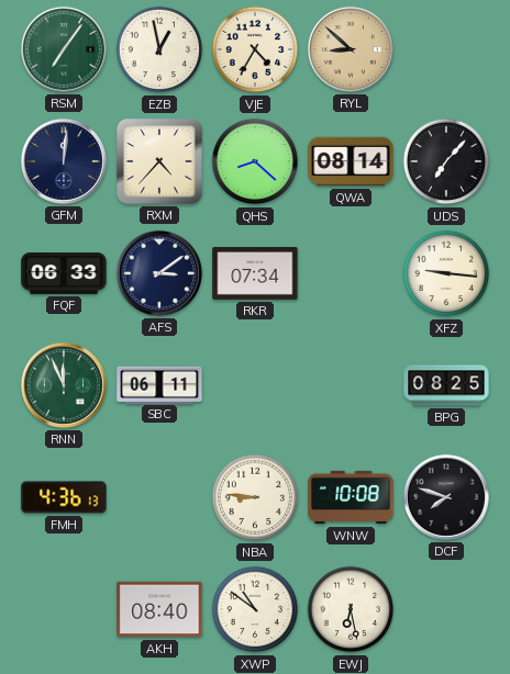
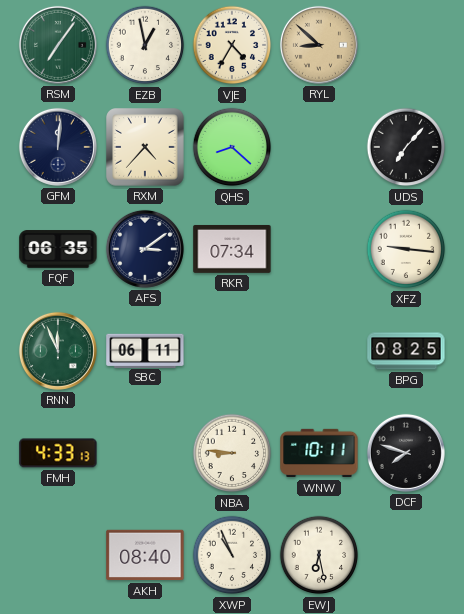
QWA: 08:14 -> none
FQF: 06:33 -> 06:35
FMH: 4:36 -> 4:33
WNW: 10:08 -> 10:11
XWP: 10:51 -> 10:56
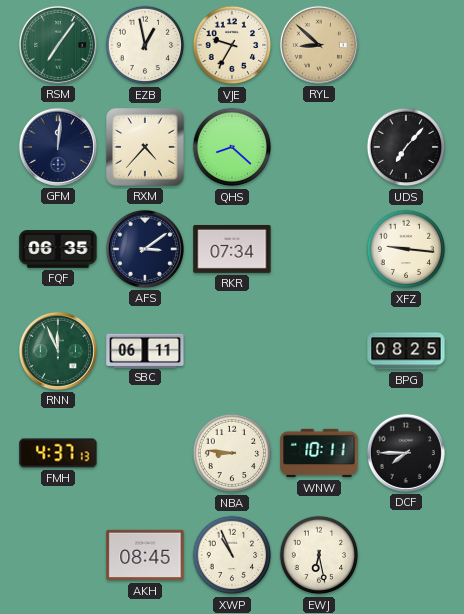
VJE: 4:35 -> 9:35
FMH: 4:33 -> 4:37
DCF: 7:48 -> 7:45
AKH: 08:40 -> 08:45
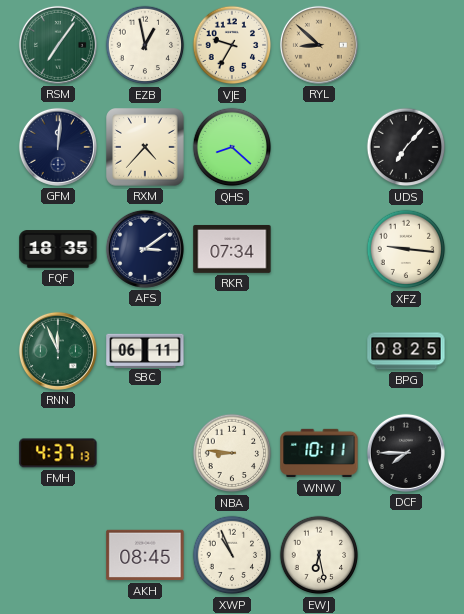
FQF: 06:35 -> 18:35
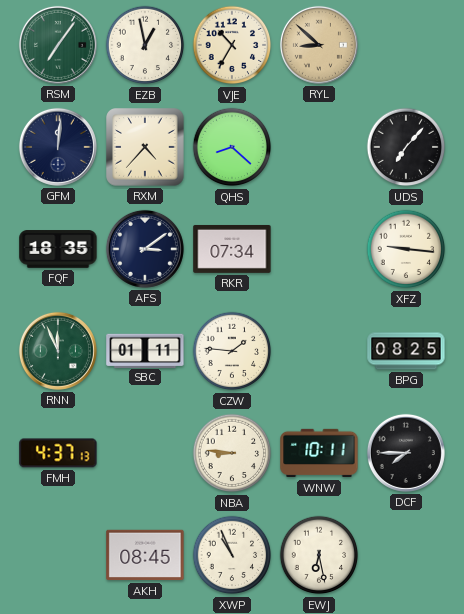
VJE: 9:35 -> 10:35
SBC: 06:11 -> 01:11
CZW: none -> 1:46
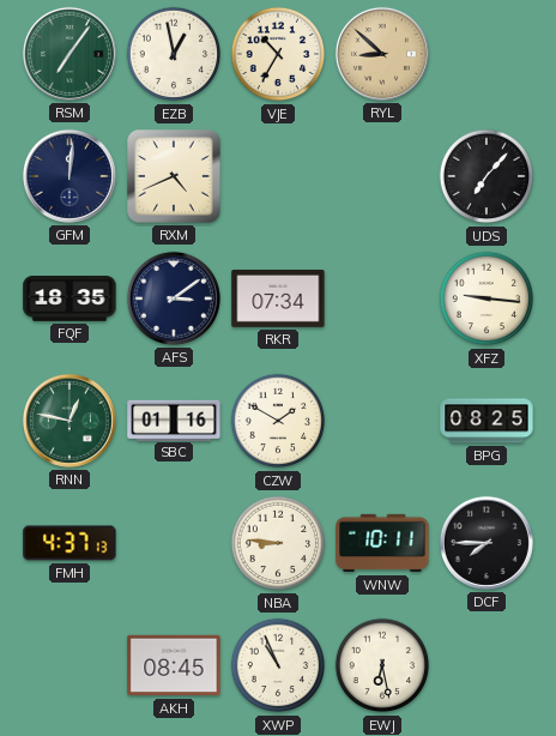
RXM: 4:37 -> 4:41
QHS: 8:22 -> none
RNN: 11:56 -> 12:47
SBC: 01:11 -> 01:16
CZW: 1:46 -> 1:50
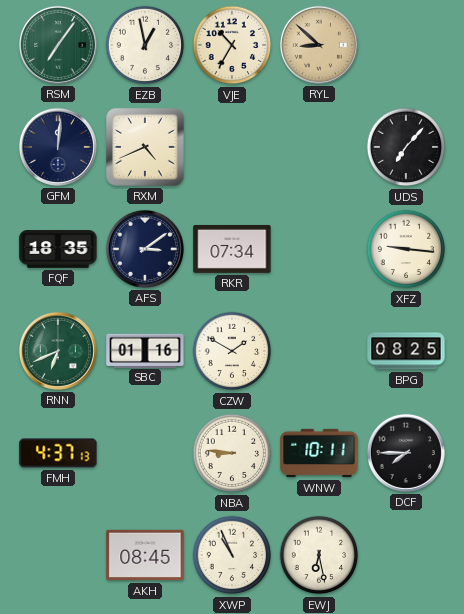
RNN: 12:47 -> 6:41
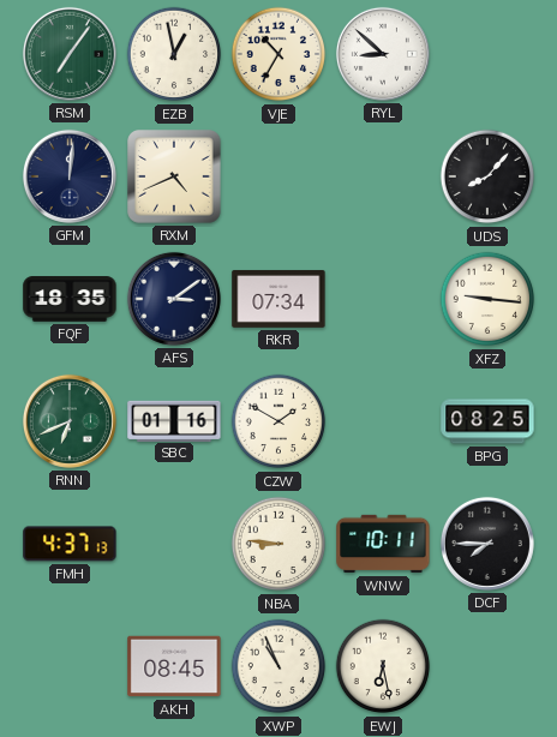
RYL dial: champagne -> white
UDS: 7:07 -> 8:07
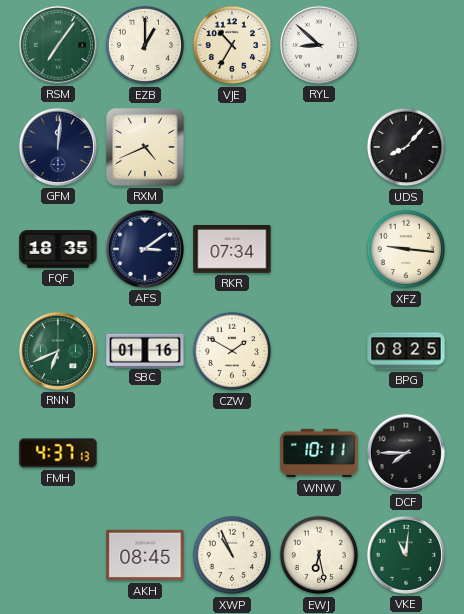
EZB: 12:58 -> 1:00
NBA: 8:46 -> none
VKE: none -> 11:01
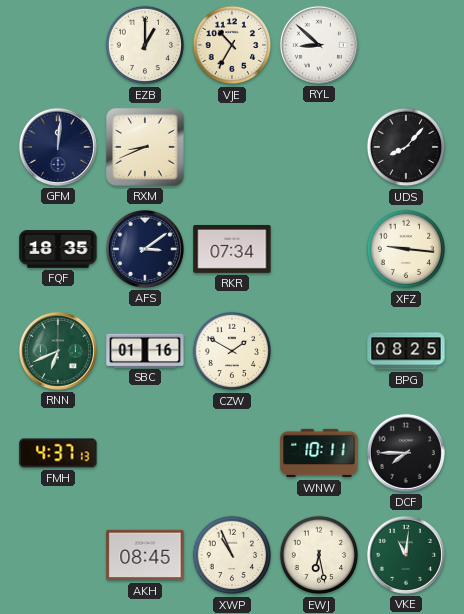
RSM: 7:06 -> none
RXM: 4:41 -> 8:41
